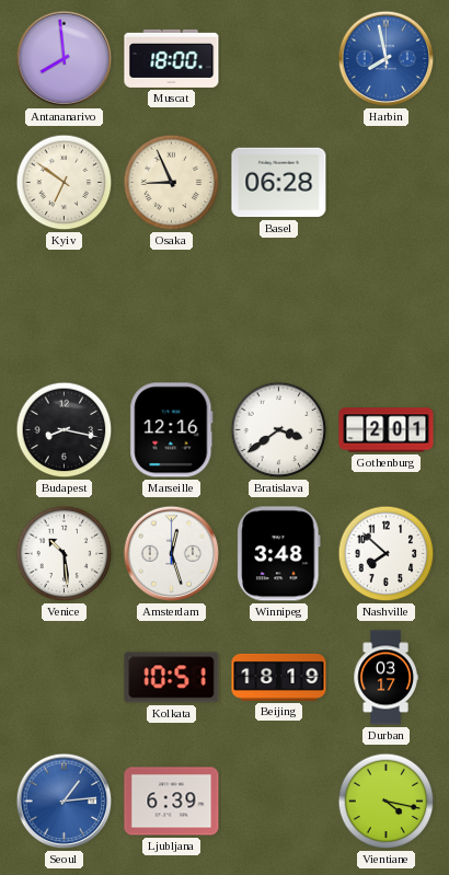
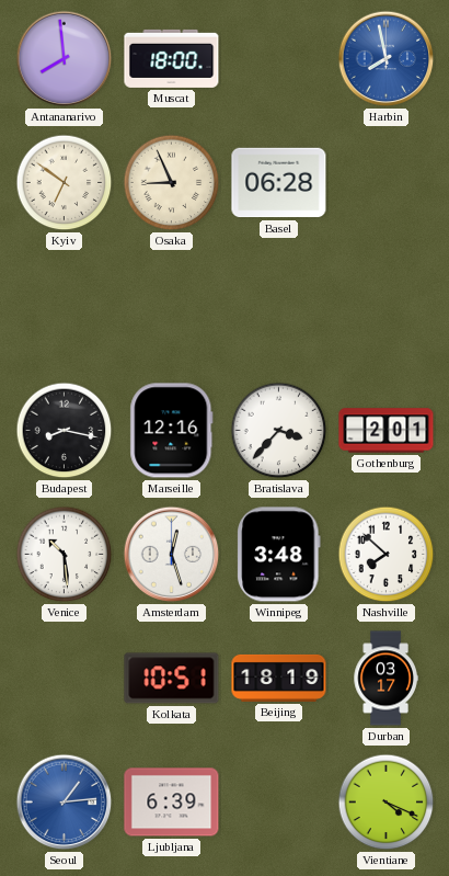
Bratislava: 3:39 -> 3:37
Vientiane: 4:17 -> 4:19
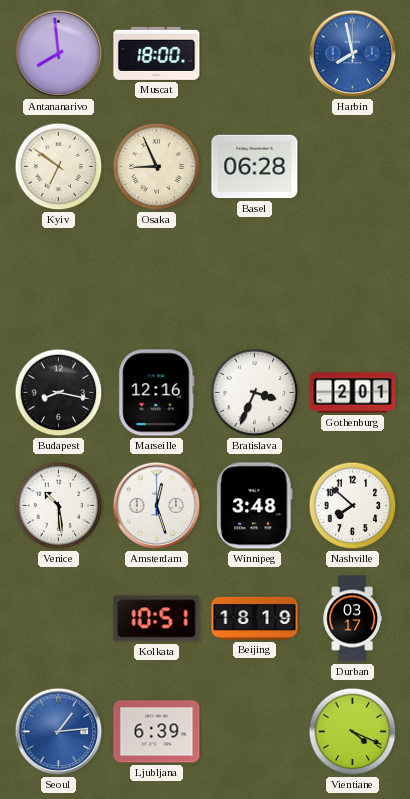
Bratislava: 3:37 -> 3:34
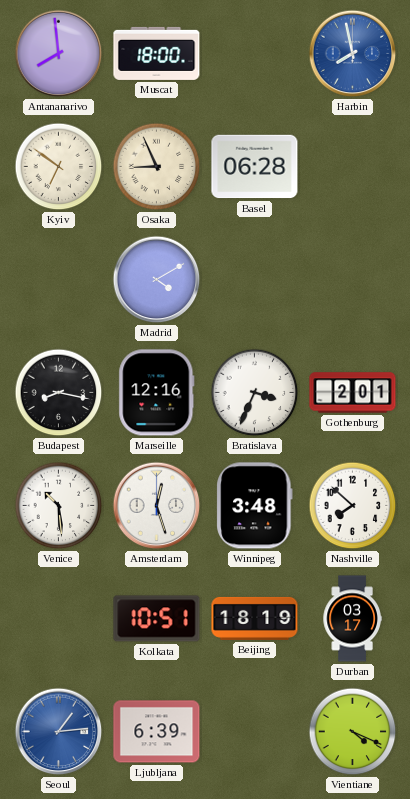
Madrid: none -> 4:10
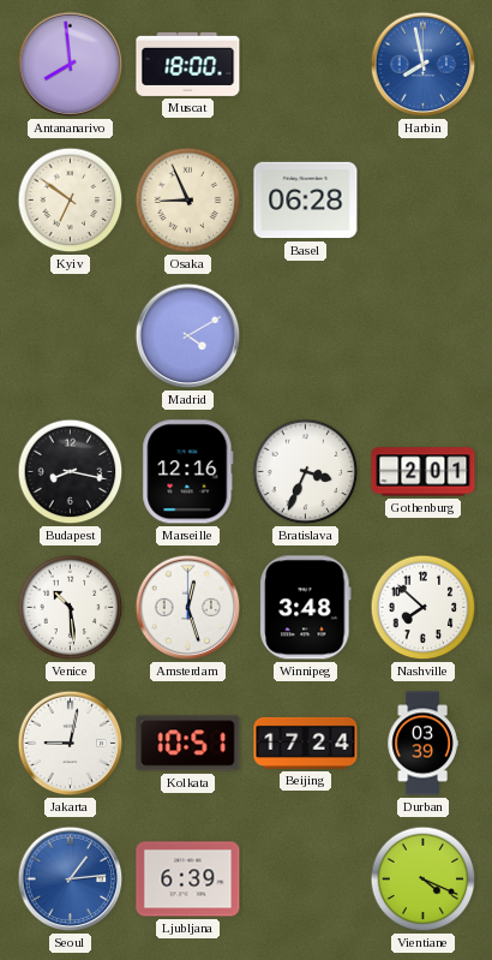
Jakarta: none -> 9:02
Beijing: 18:19 -> 17:24
Durban: 03:17 -> 03:39
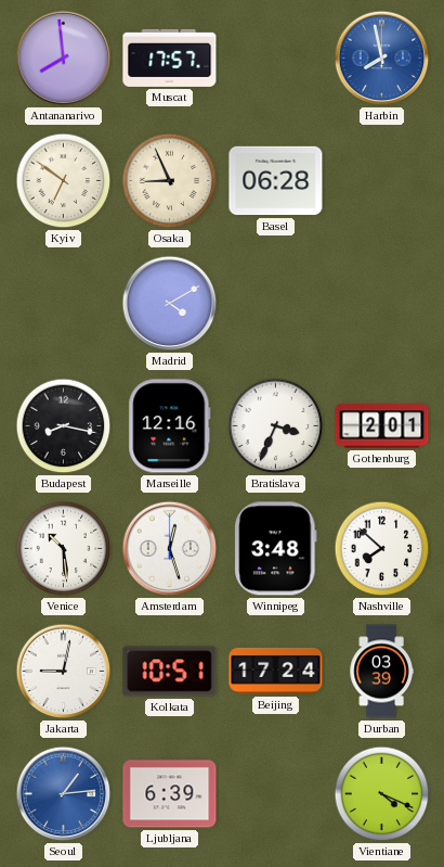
Muscat: 18:00 -> 17:57
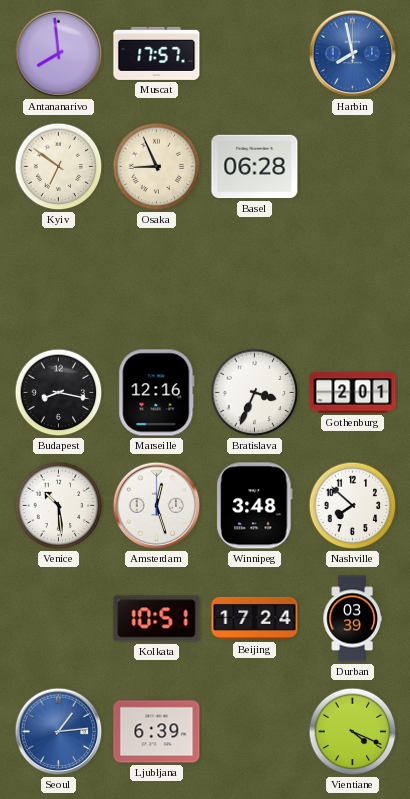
Madrid: 4:10 -> none
Jakarta: 9:02 -> none
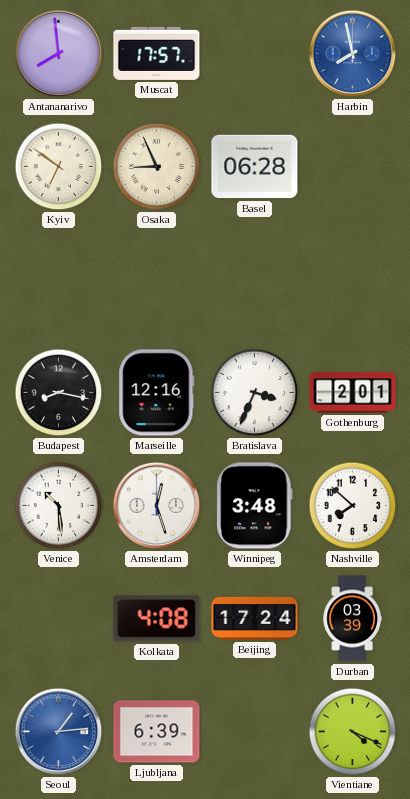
Kolkata: 10:51 -> 4:08
